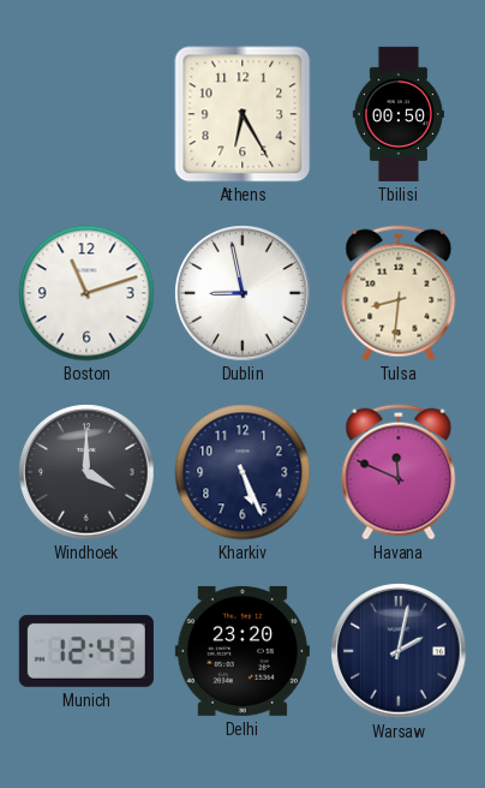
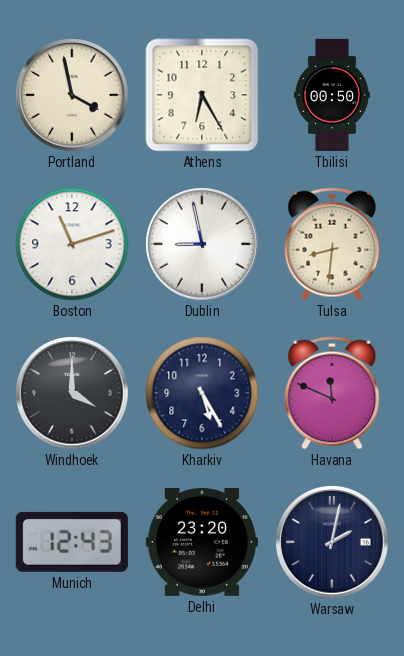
Portland: none -> 3:58
Kharkiv: 5:26 -> 5:25
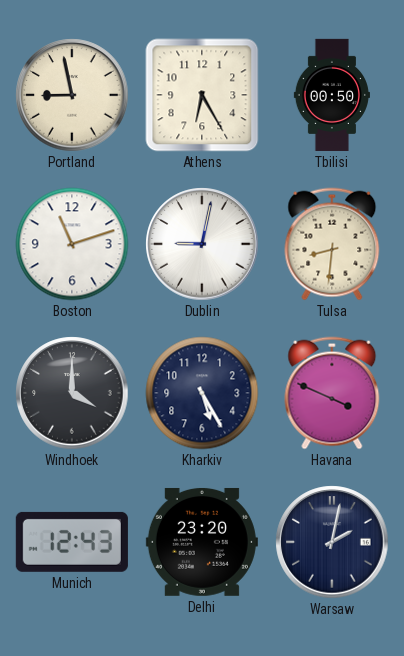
Portland: 3:58 -> 8:58
Dublin: 8:58 -> 9:02
Havana: 11:49 -> 3:49
